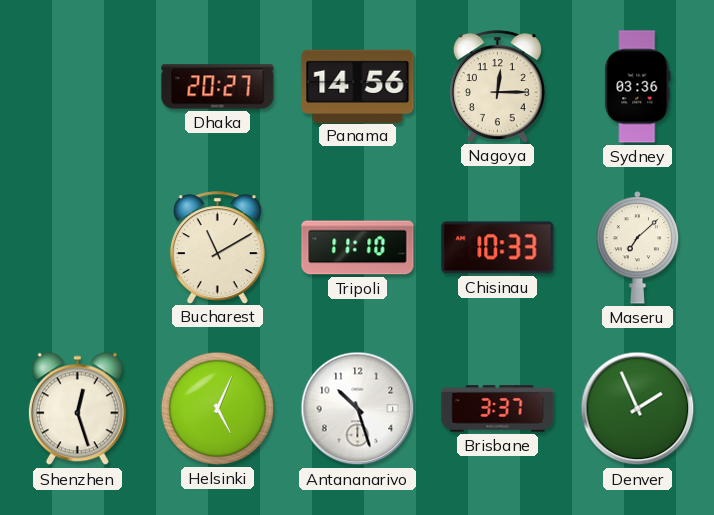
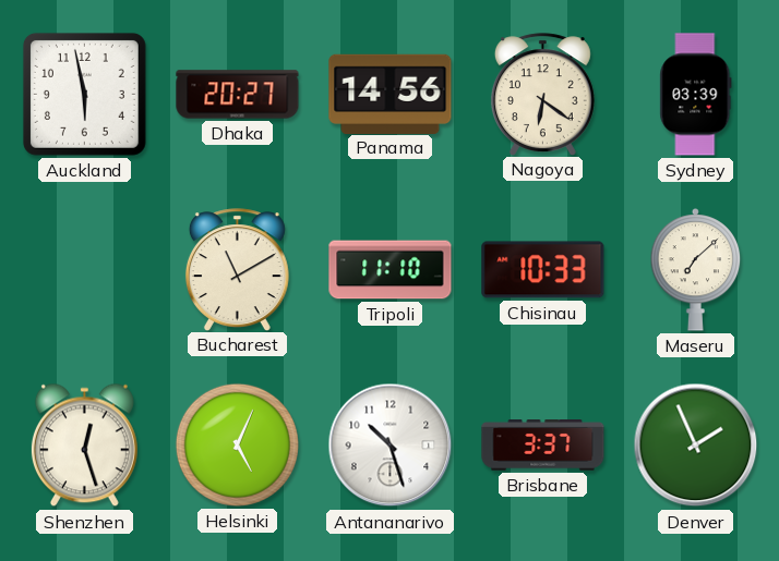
Auckland: none -> 5:58
Nagoya: 12:15 -> 6:21
Sydney: 03:36 -> 03:39
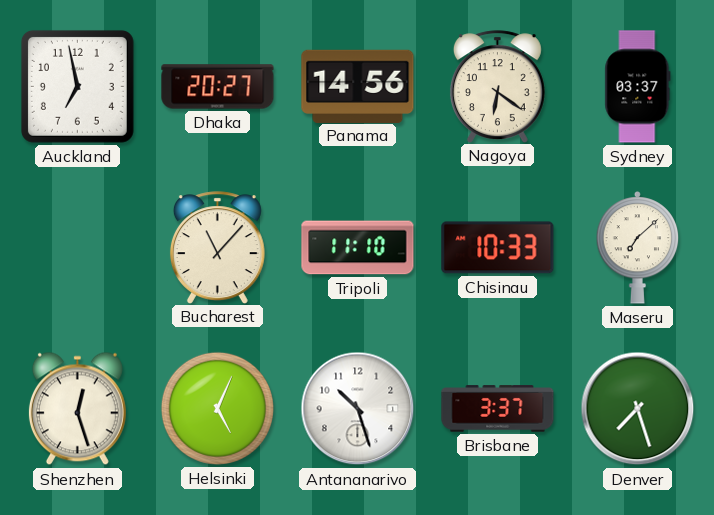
Auckland: 5:58 -> 6:58
Sydney: 03:39 -> 03:37
Bucharest: 11:10 -> 11:07
Denver: 1:56 -> 7:27
